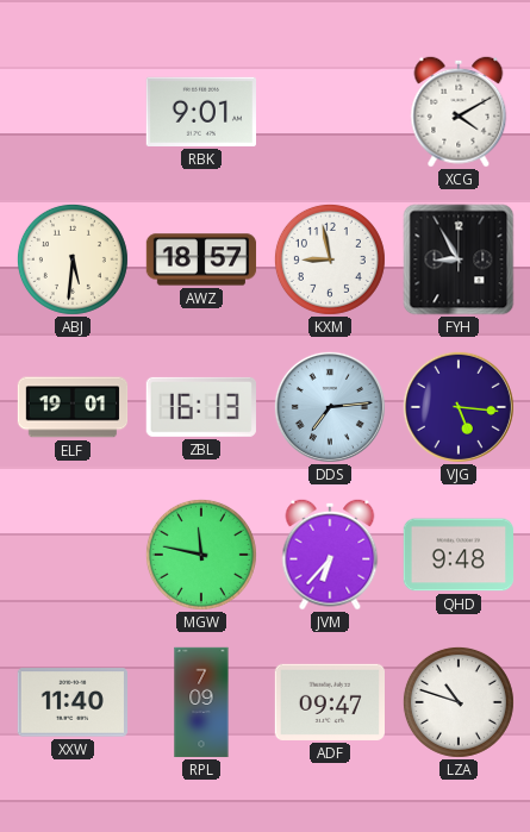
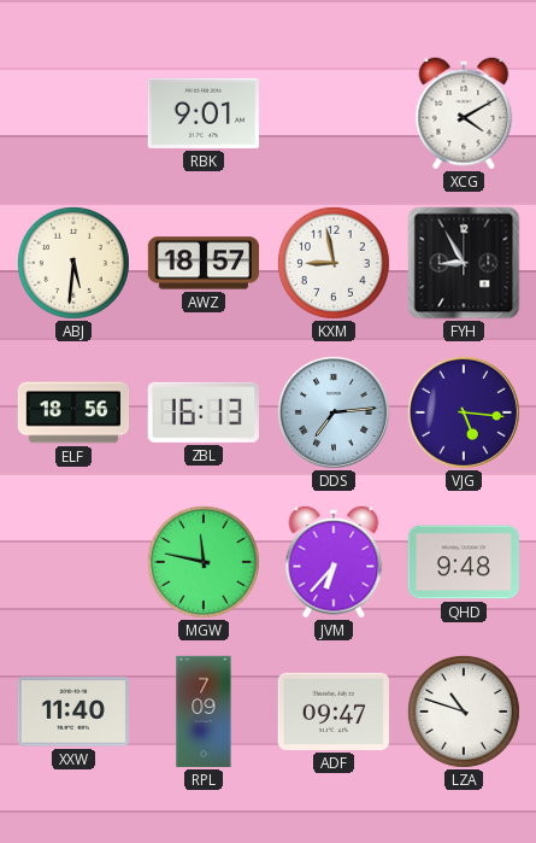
ELF: 19:01 -> 18:56
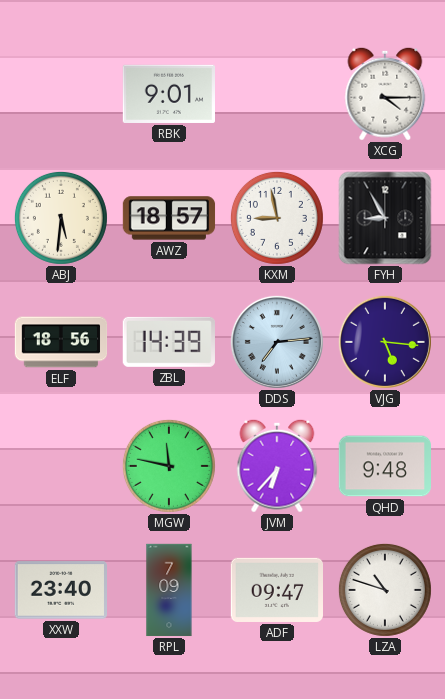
XCG: 4:10 -> 4:15
ZBL: 16:13 -> 14:39
XXW: 11:40 -> 23:40
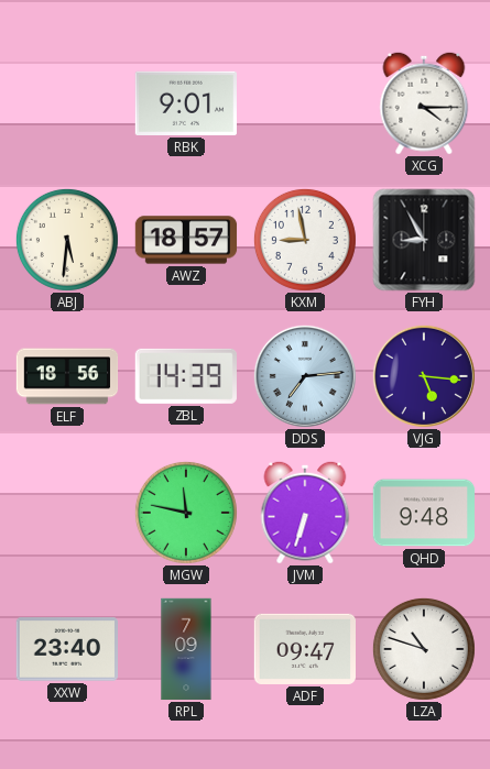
JVM: 6:37 -> 6:33
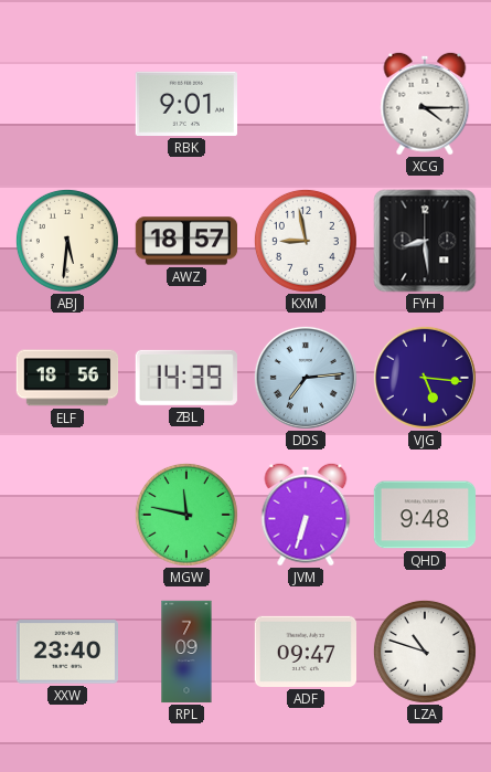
FYH: 8:55 -> 8:29
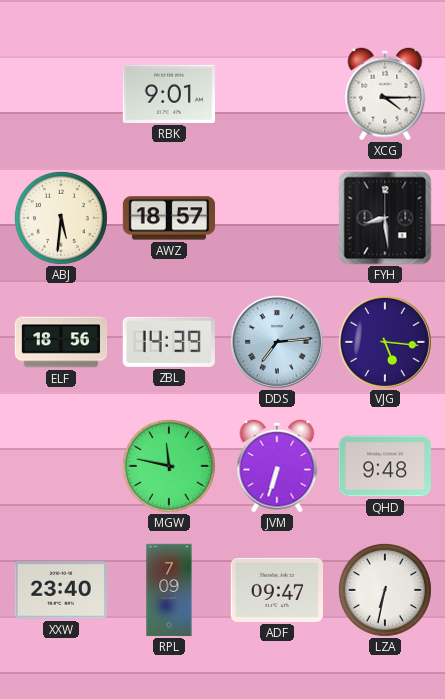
KXM: 8:58 -> none
LZA: 10:48 -> 6:32
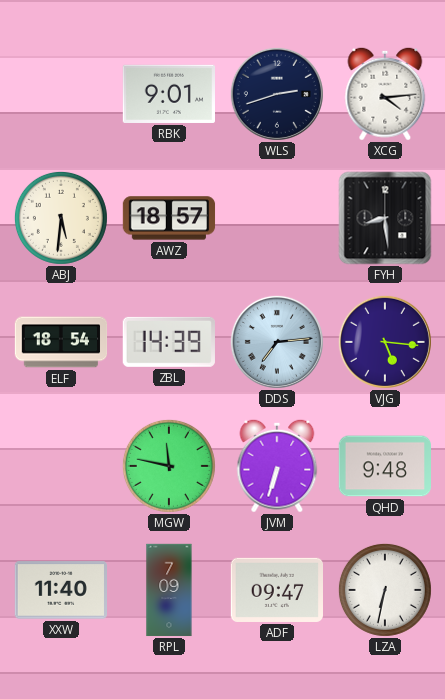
WLS: none -> 2:42
XCG: 4:15 -> 4:14
ELF: 18:56 -> 18:54
XXW: 23:40 -> 11:40
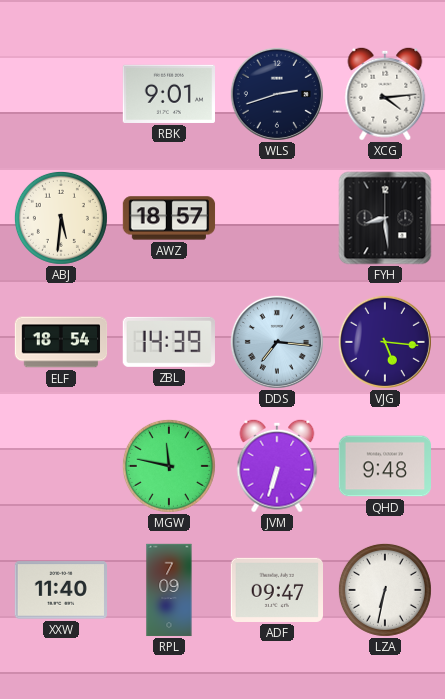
DDS: 7:14 -> 7:16
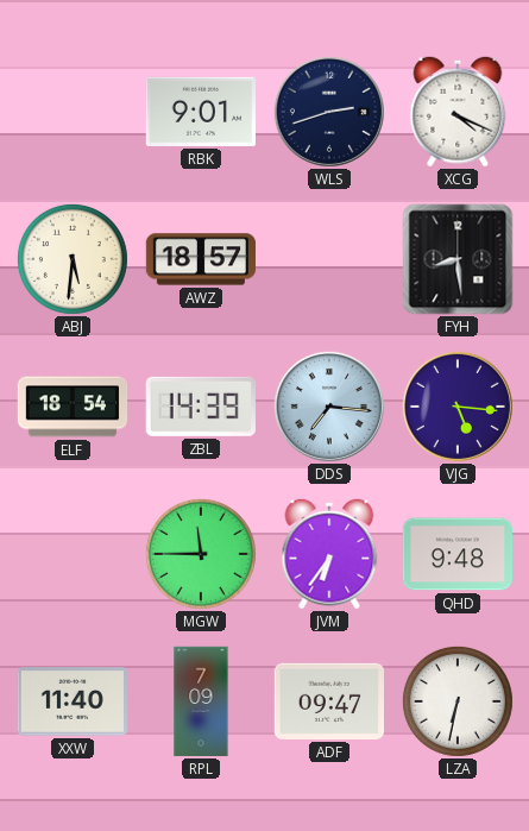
XCG: 4:14 -> 4:19
MGW: 11:47 -> 11:45
JVM: 6:33 -> 6:36
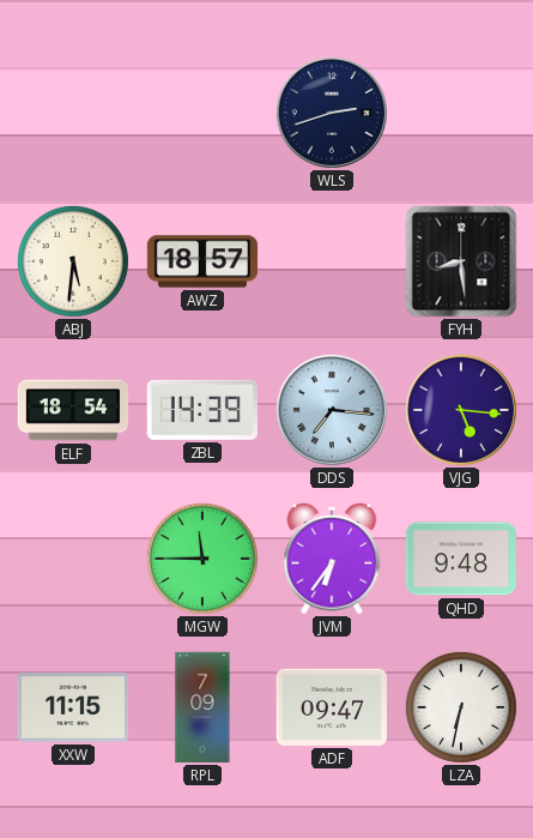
RBK: 9:01 -> none
XCG: 4:19 -> none
XXW: 11:40 -> 11:15
